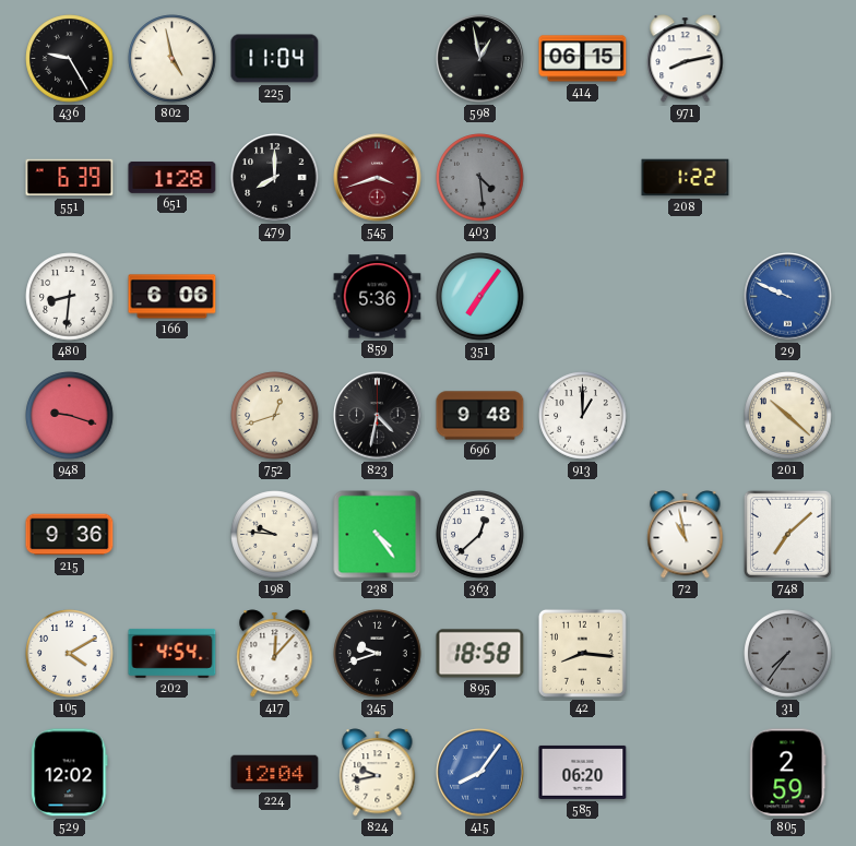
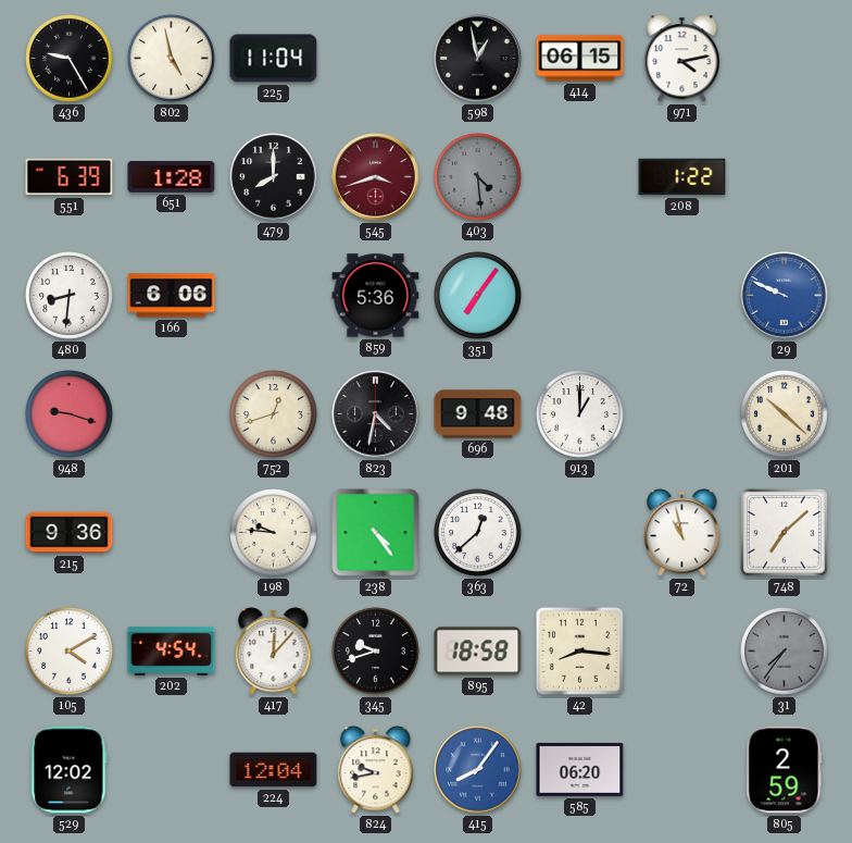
971: 8:13 -> 4:13
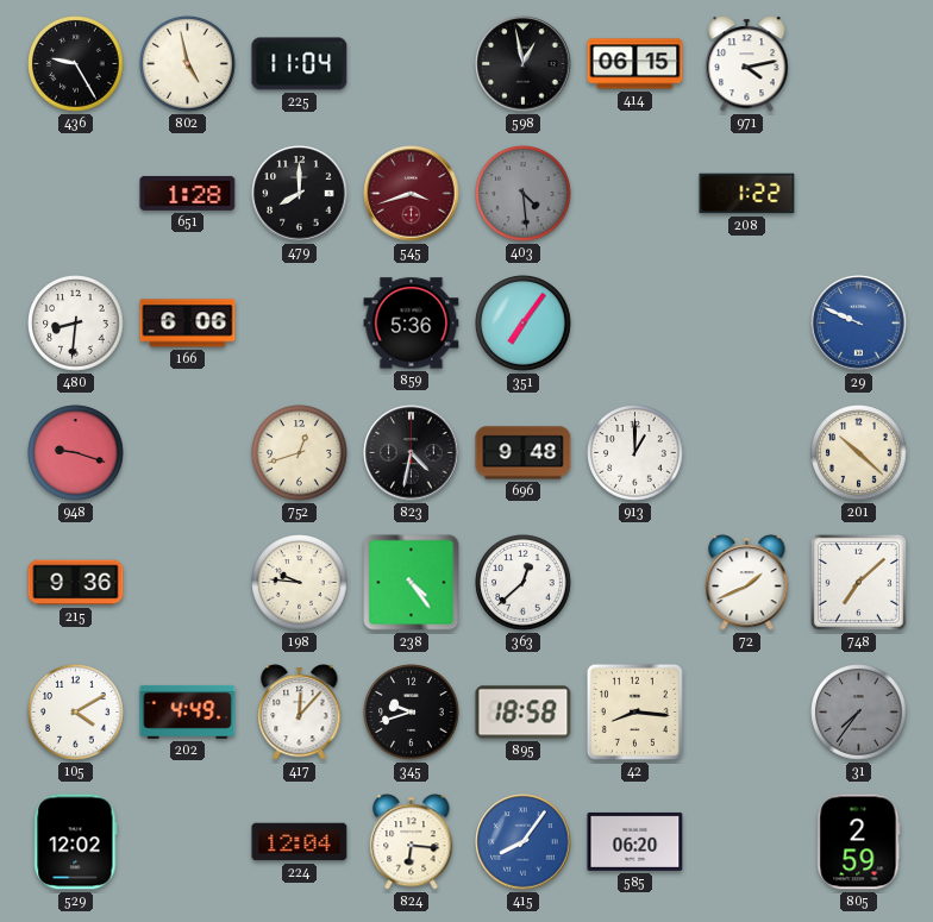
551: 6:39 -> none
72: 10:58 -> 1:41
202: 4:54 -> 4:49
824: 9:43 -> 6:16
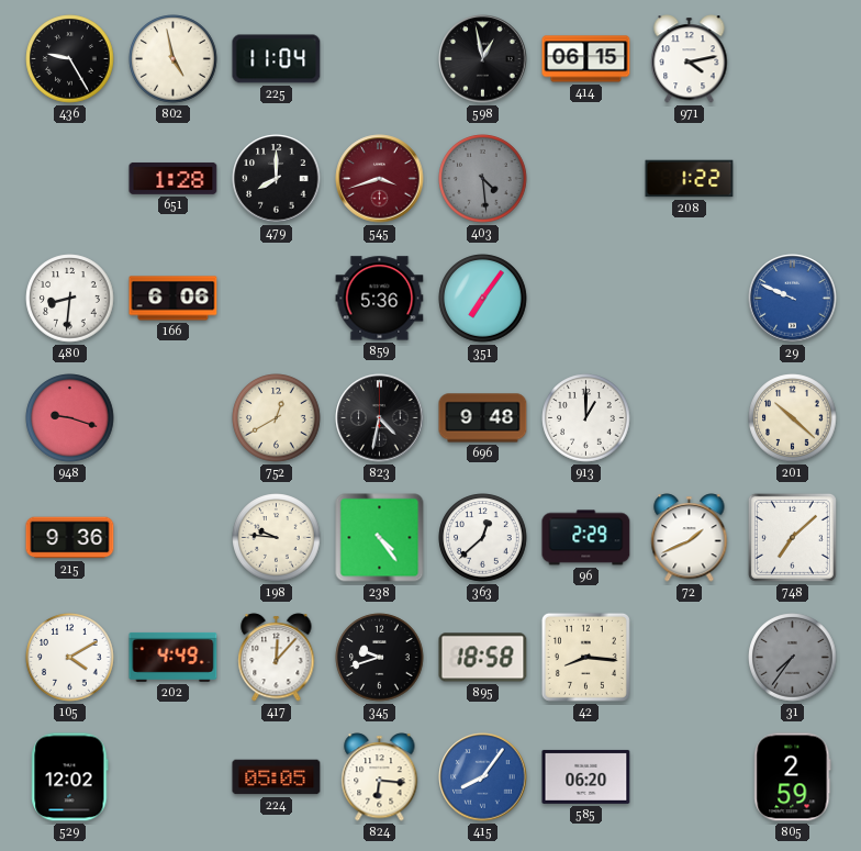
752: 12:42 -> 12:40
96: none -> 2:29
224: 12:04 -> 05:05
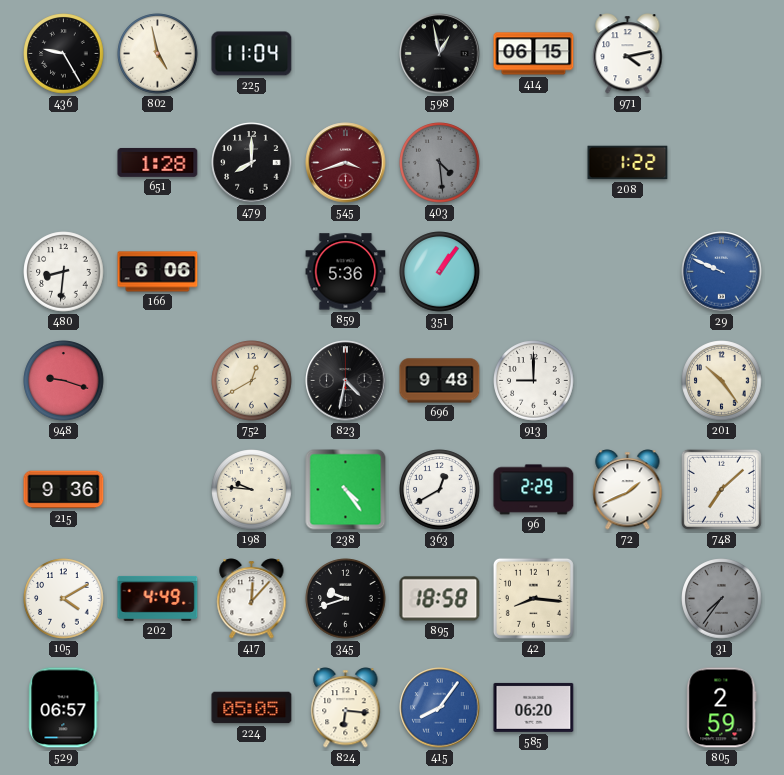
351: 7:06 -> 1:06
913: 1:00 -> 9:00
201: 10:22 -> 10:24
363: 12:38 -> 12:40
529: 12:02 -> 06:57
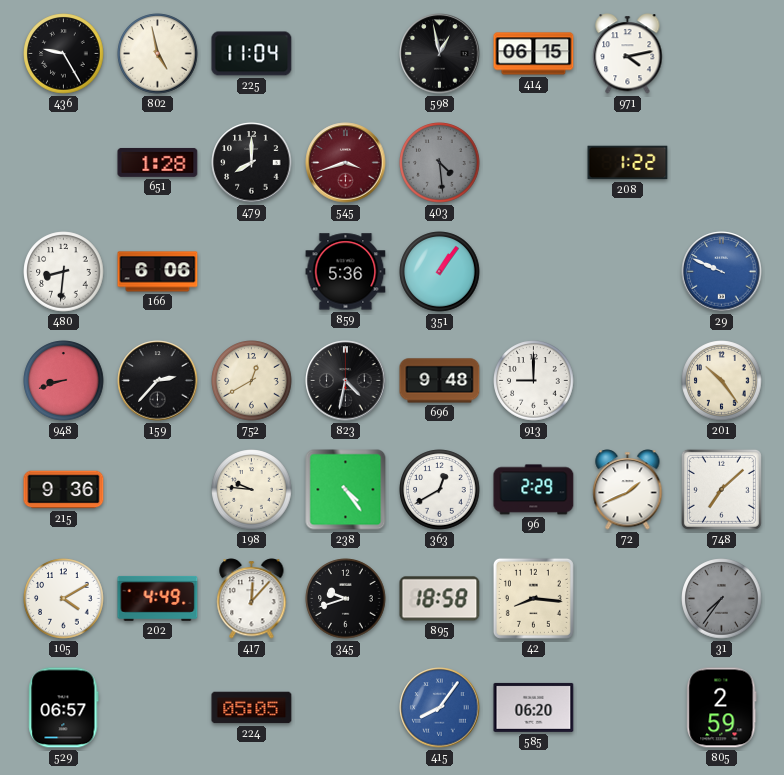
948: 9:18 -> 8:42
159: none -> 2:37
824: 6:16 -> none
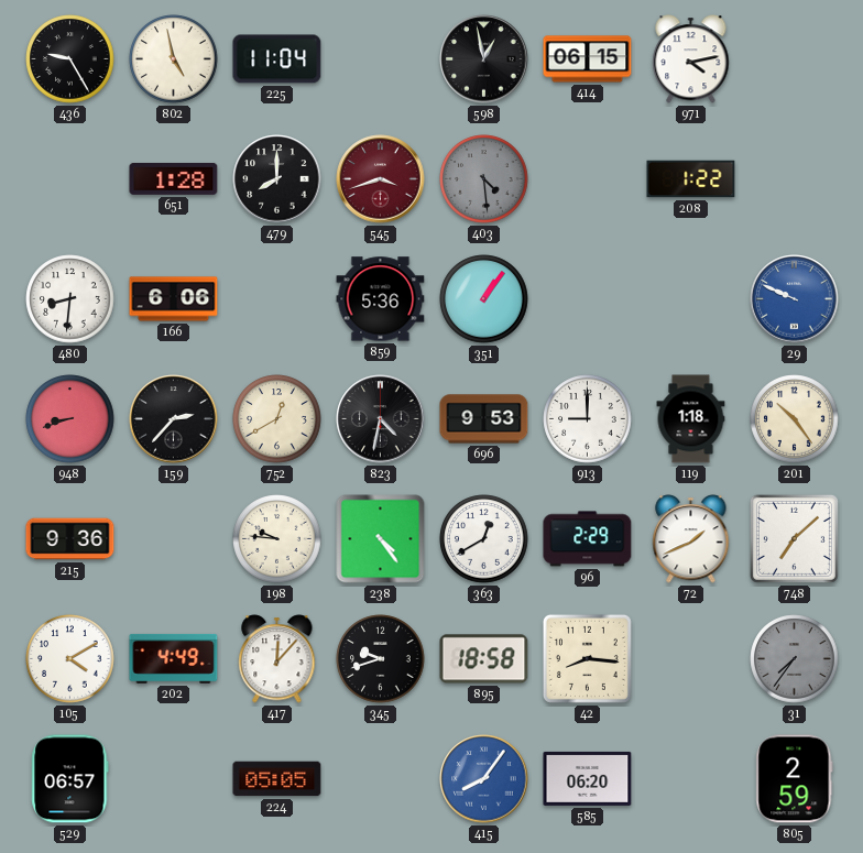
696: 9:48 -> 9:53
119: none -> 1:18
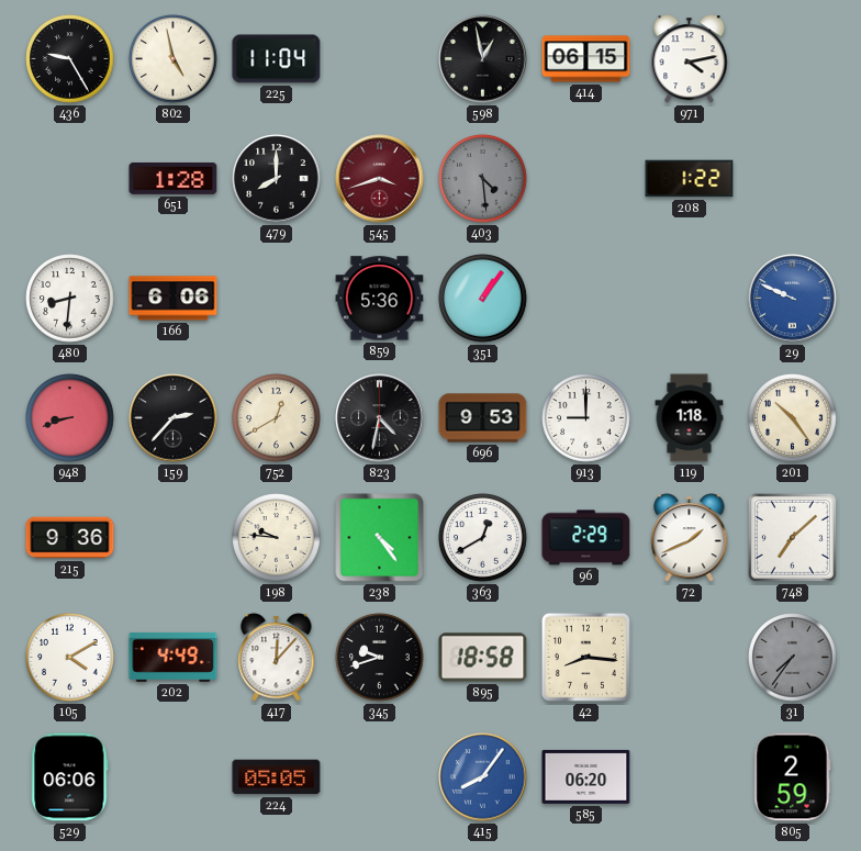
529: 06:57 -> 06:06
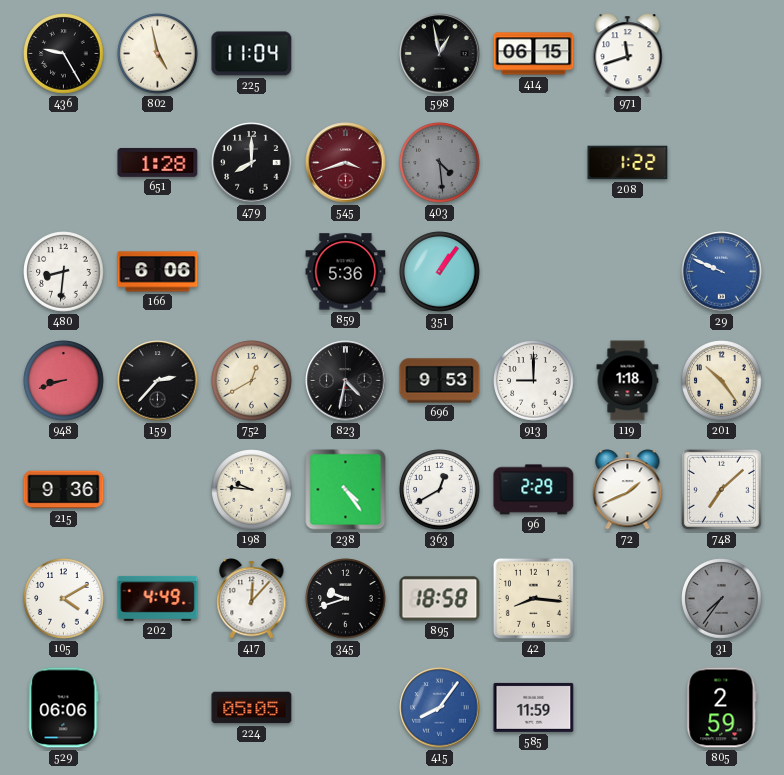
971: 4:13 -> 11:42
585: 06:20 -> 11:59
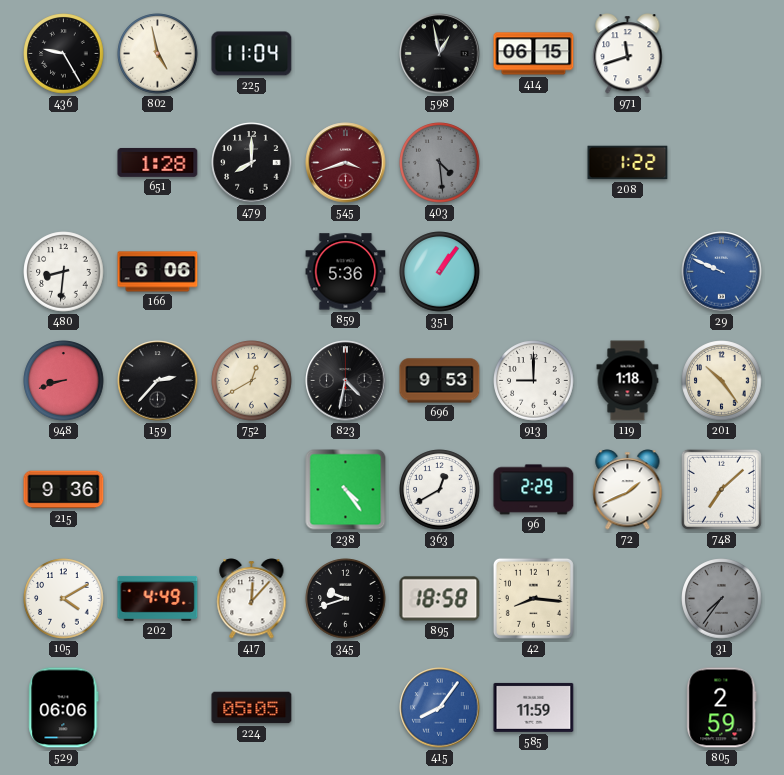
198: 9:46 -> none
